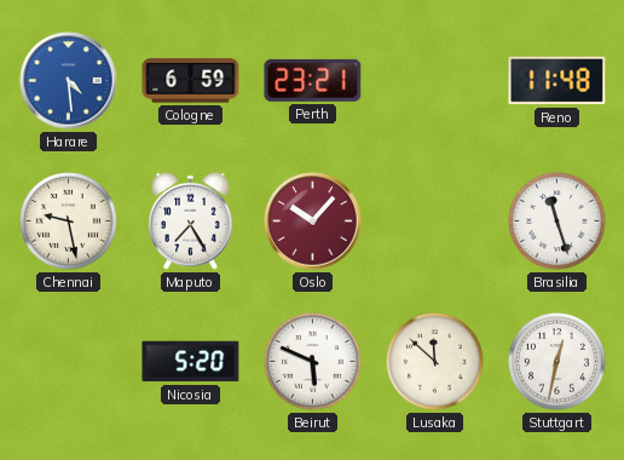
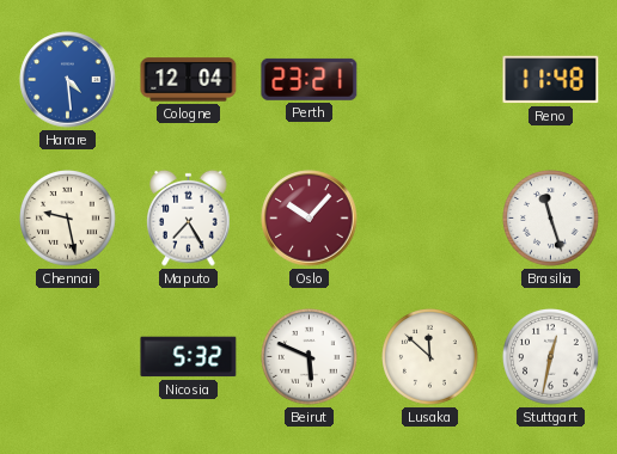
Cologne: 6:59 -> 12:04
Nicosia: 5:20 -> 5:32
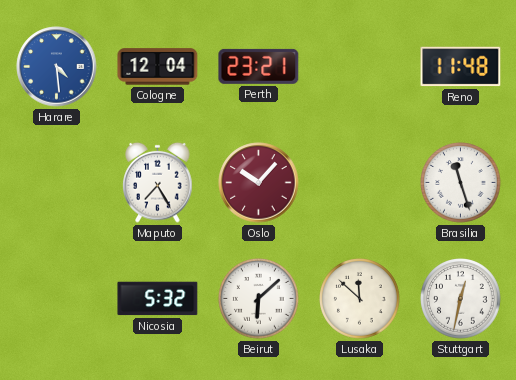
Chennai: 9:28 -> none
Beirut: 5:49 -> 6:08
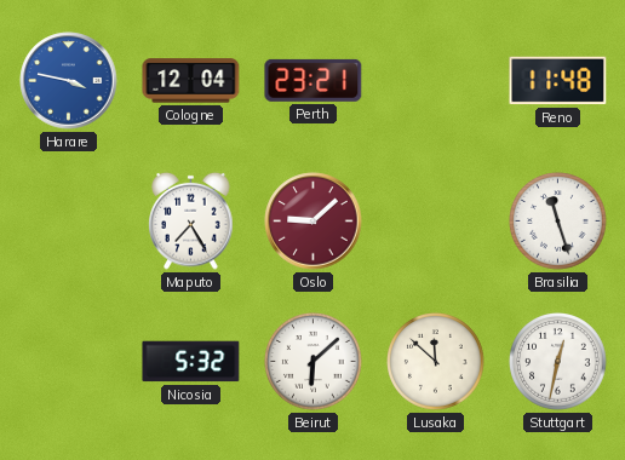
Harare: 4:29 -> 3:47
Oslo: 10:07 -> 9:08
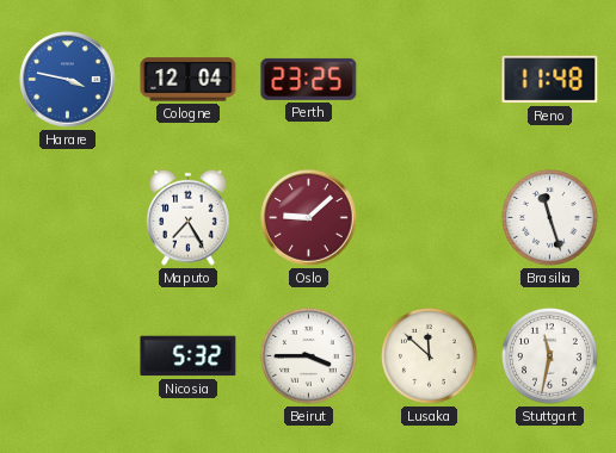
Perth: 23:21 -> 23:25
Beirut: 6:08 -> 3:45
Stuttgart: 12:32 -> 11:32
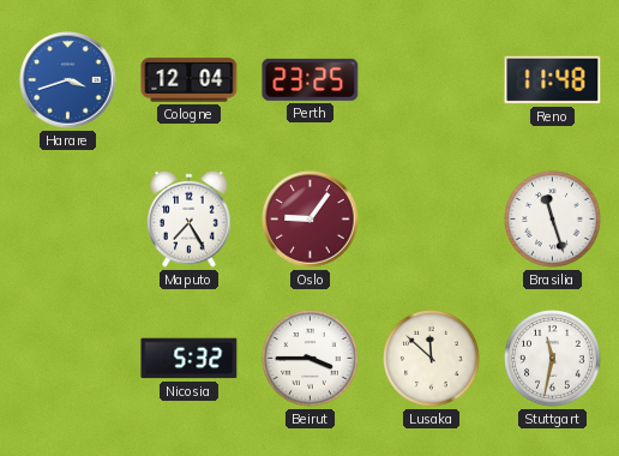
Harare: 3:47 -> 3:42
Oslo: 9:08 -> 9:06
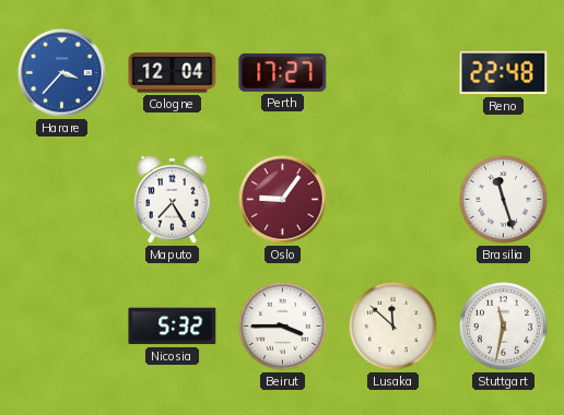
Harare: 3:42 -> 3:37
Perth: 23:25 -> 17:27
Reno: 11:48 -> 22:48
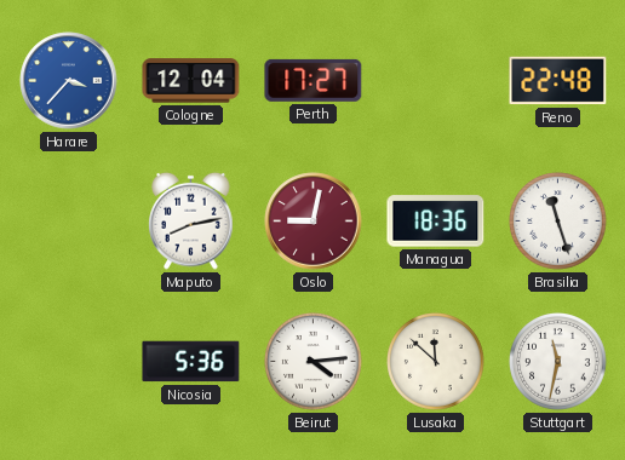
Maputo: 7:25 -> 8:13
Oslo: 9:06 -> 9:02
Managua: none -> 18:36
Nicosia: 5:32 -> 5:36
Beirut: 3:45 -> 4:14
